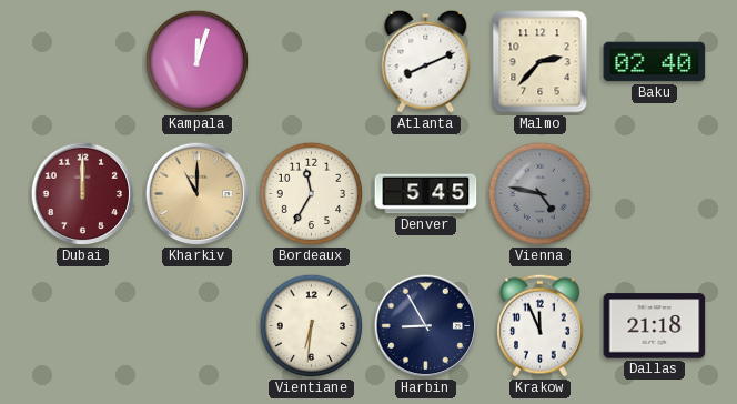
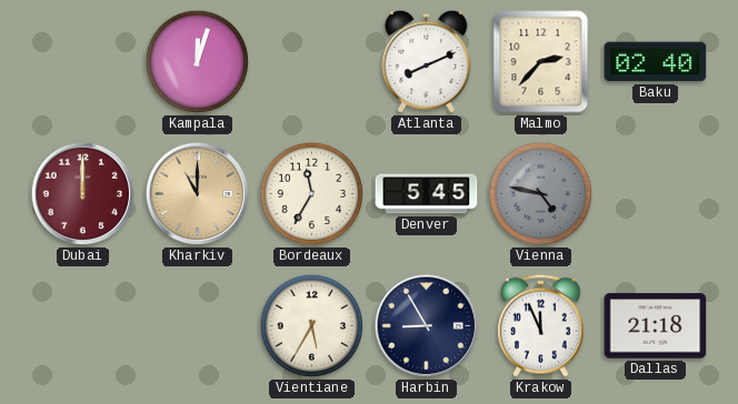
Vientiane: 6:31 -> 5:35
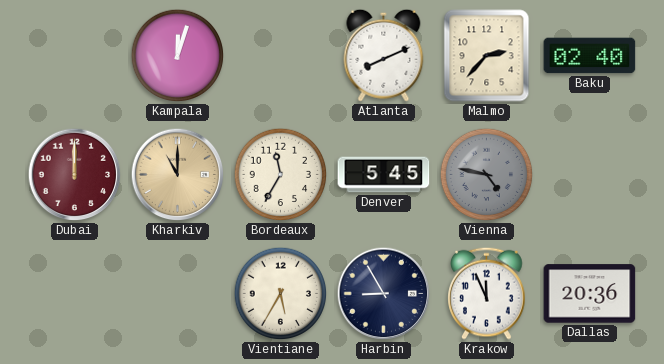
Dallas: 21:18 -> 20:36
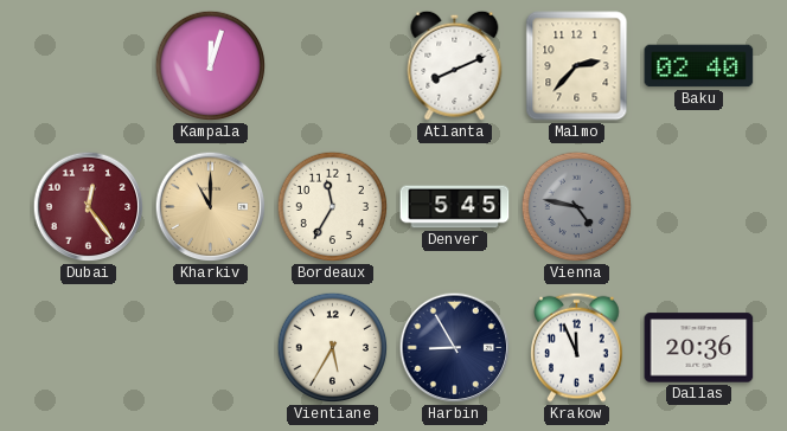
Dubai: 12:00 -> 12:24
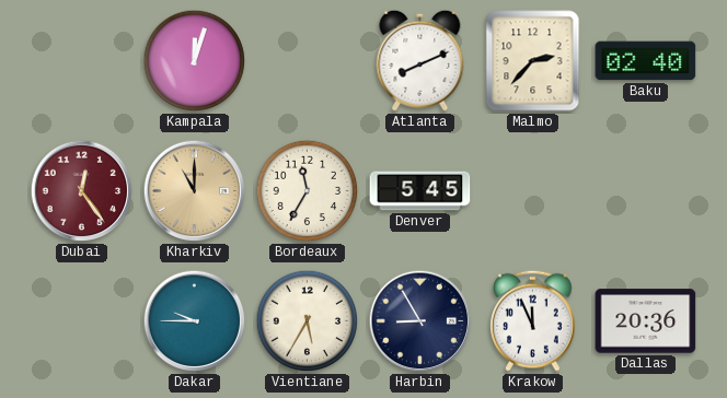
Vienna: 4:47 -> none
Dakar: none -> 9:45
